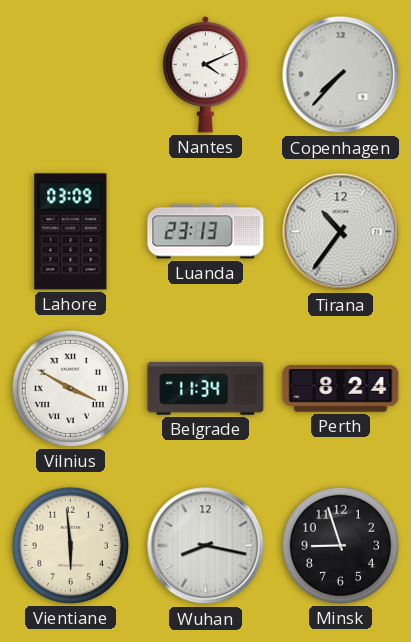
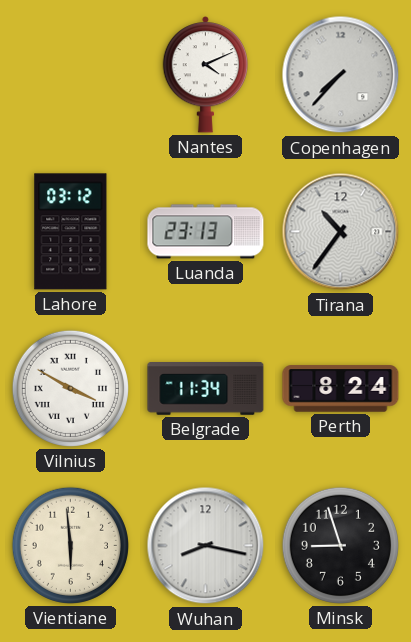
Lahore: 03:09 -> 03:12
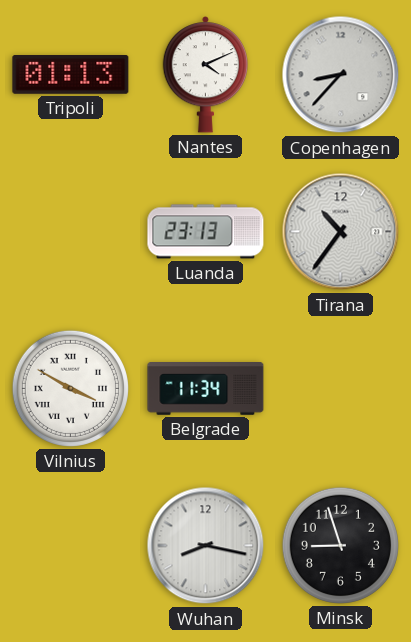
Tripoli: none -> 01:13
Copenhagen: 7:37 -> 8:37
Lahore: 03:12 -> none
Perth: 8:24 -> none
Vientiane: 5:59 -> none
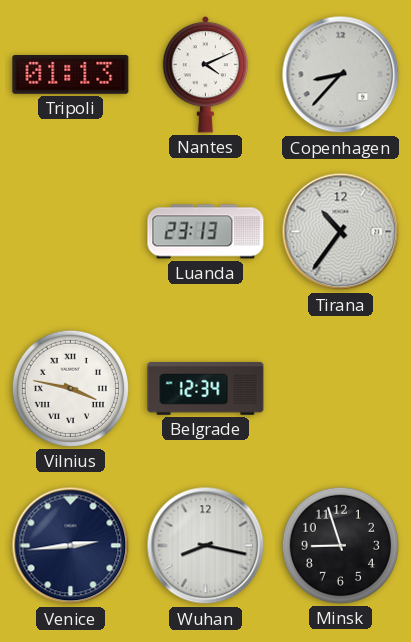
Vilnius: 3:50 -> 3:47
Belgrade: 11:34 -> 12:34
Venice: none -> 2:44
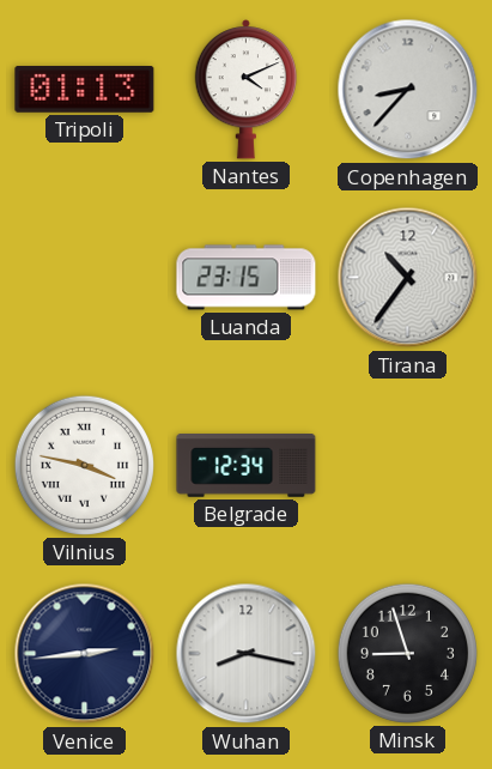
Luanda: 23:13 -> 23:15
